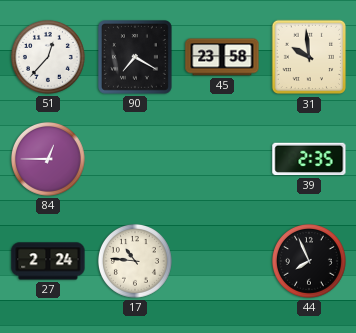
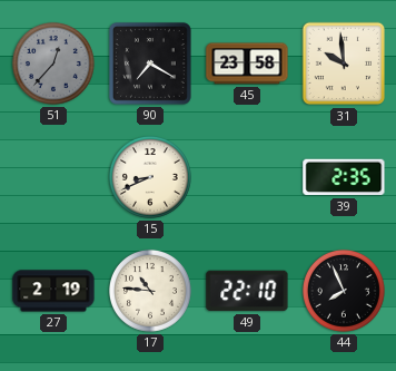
51 dial: white -> grey
84: 12:45 -> none
15: none -> 8:41
27: 2:24 -> 2:19
49: none -> 22:10
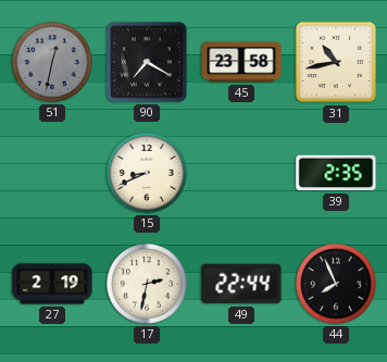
51: 12:37 -> 12:32
31: 9:59 -> 10:43
17: 10:46 -> 2:32
49: 22:10 -> 22:44
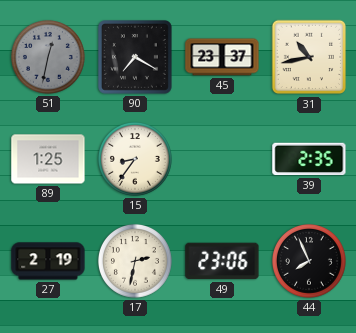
45: 23:58 -> 23:37
89: none -> 1:25
15: 8:41 -> 8:36
49: 22:44 -> 23:06
